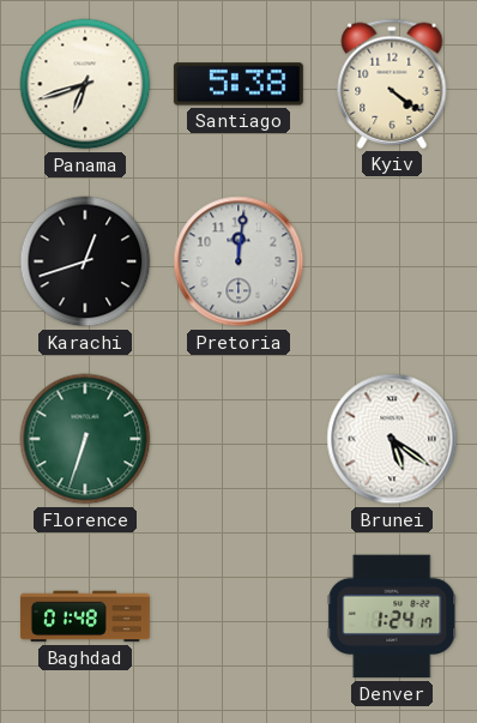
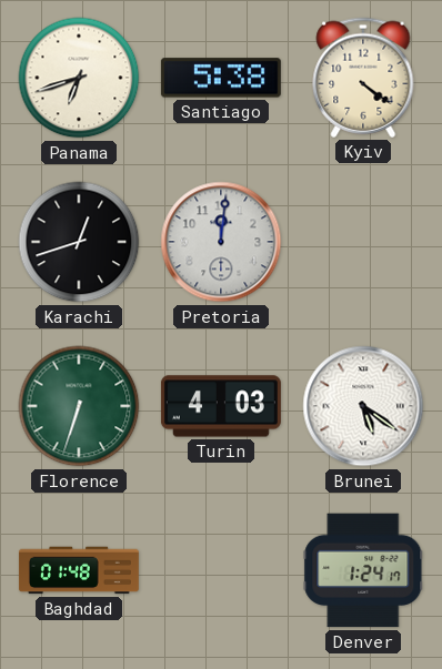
Turin: none -> 4:03
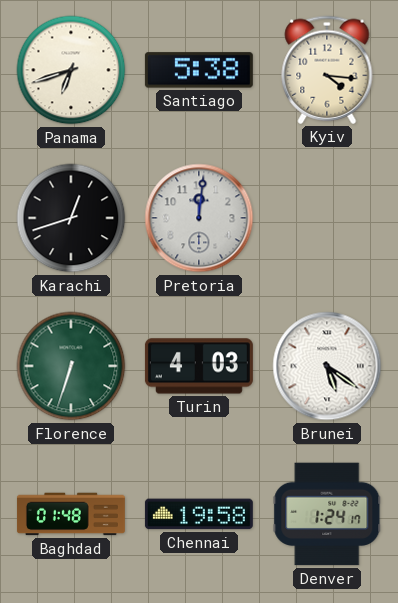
Kyiv: 4:21 -> 4:16
Chennai: none -> 19:58
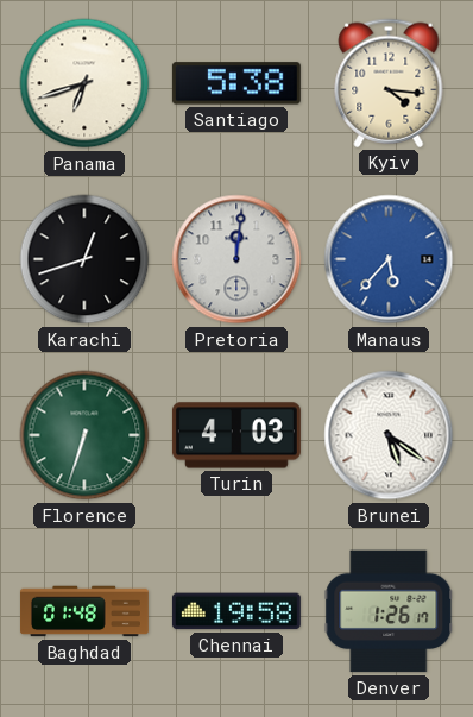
Manaus: none -> 5:37
Denver: 1:24 -> 1:26
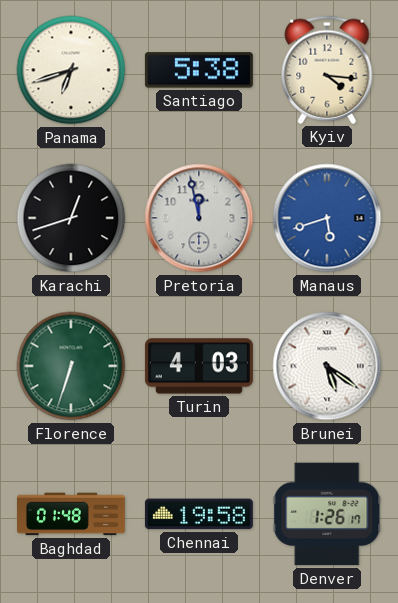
Pretoria: 12:01 -> 11:58
Manaus: 5:37 -> 5:42
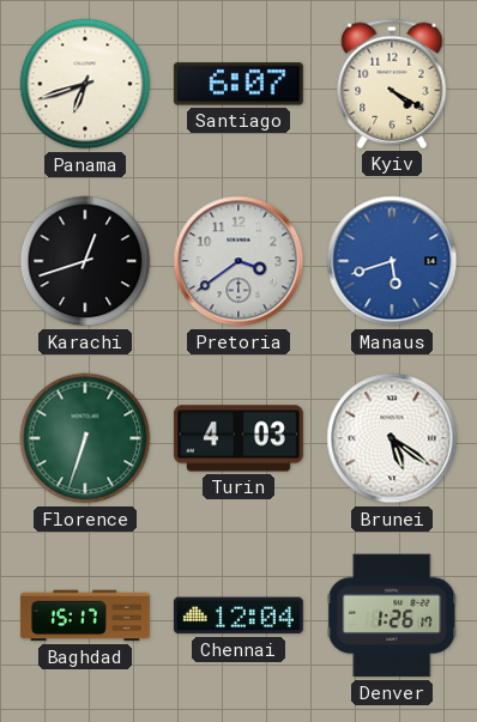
Santiago: 5:38 -> 6:07
Kyiv: 4:16 -> 4:20
Pretoria: 11:58 -> 3:39
Baghdad: 01:48 -> 15:17
Chennai: 19:58 -> 12:04
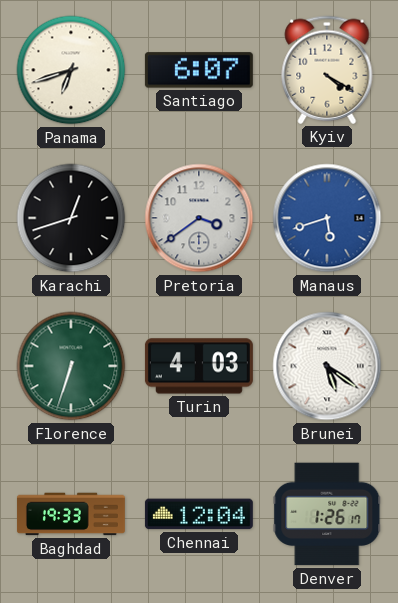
Baghdad: 15:17 -> 19:33
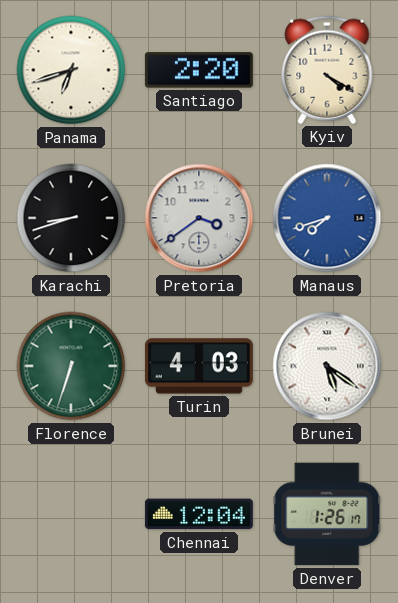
Santiago: 6:07 -> 2:20
Karachi: 12:42 -> 8:42
Manaus: 5:42 -> 7:42
Baghdad: 19:33 -> none
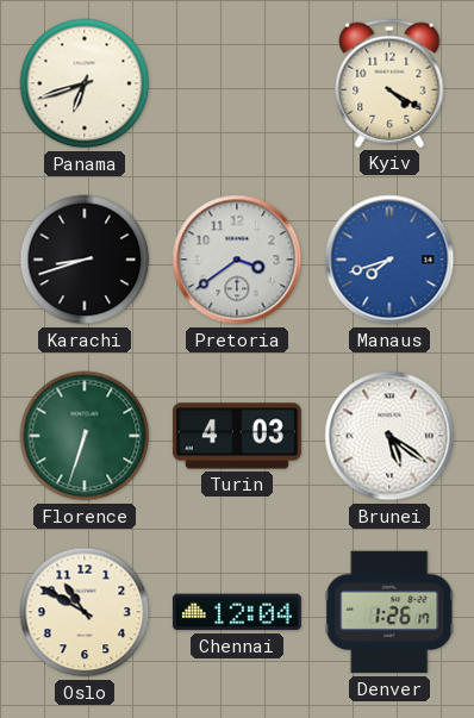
Santiago: 2:20 -> none
Oslo: none -> 10:50
